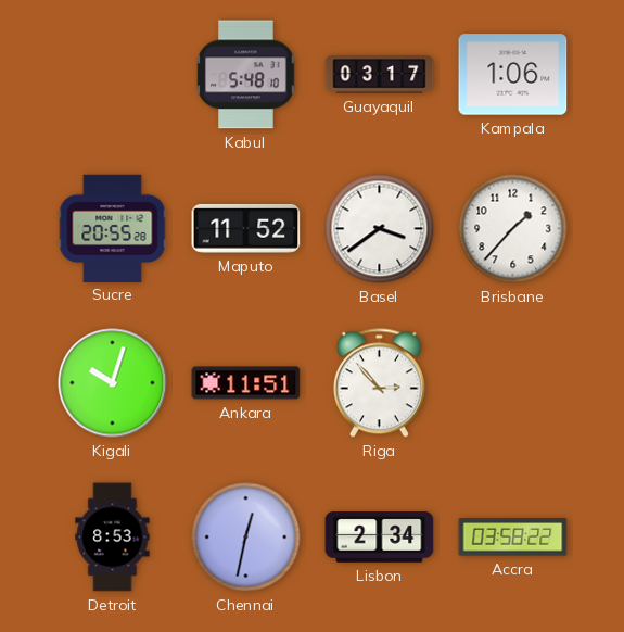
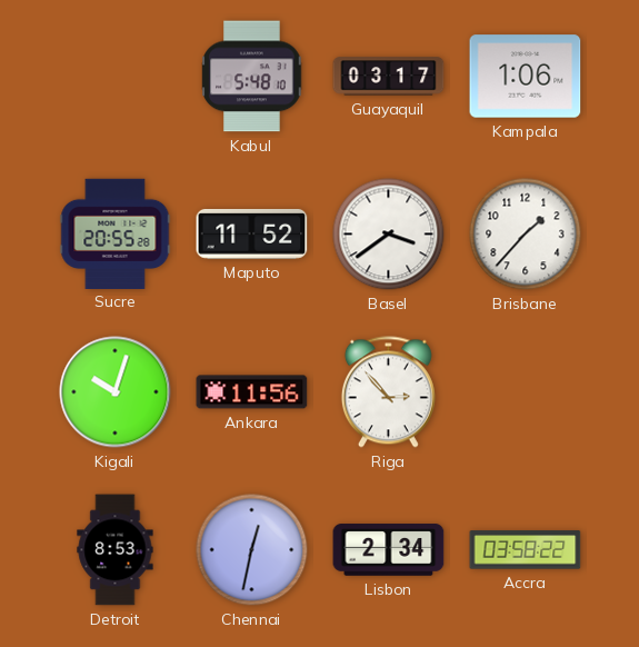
Ankara: 11:51 -> 11:56
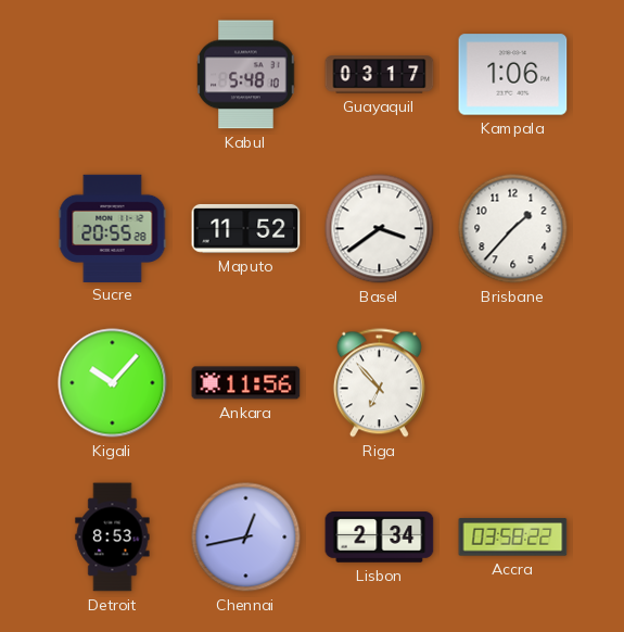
Kigali: 10:03 -> 10:07
Riga: 2:53 -> 6:53
Chennai: 12:32 -> 12:43
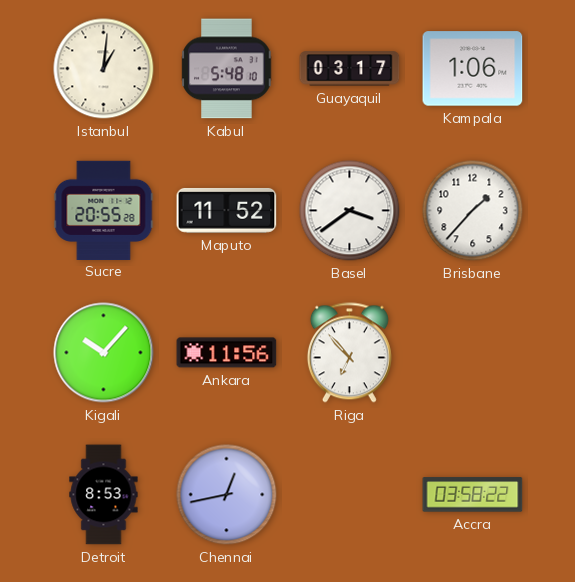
Istanbul: none -> 1:01
Lisbon: 2:34 -> none
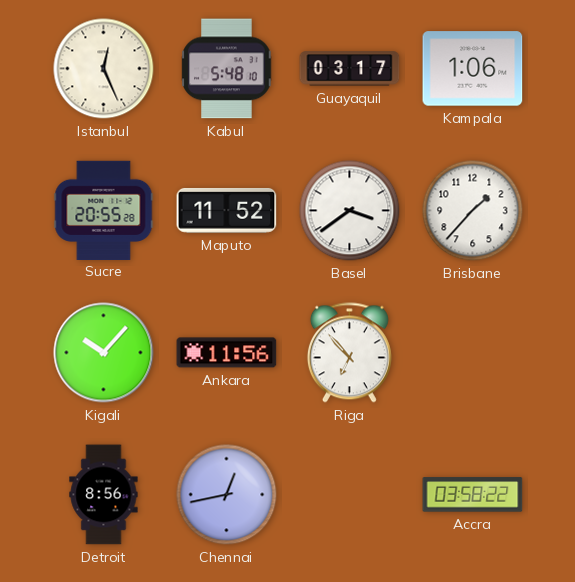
Istanbul: 1:01 -> 12:26
Detroit: 8:53 -> 8:56
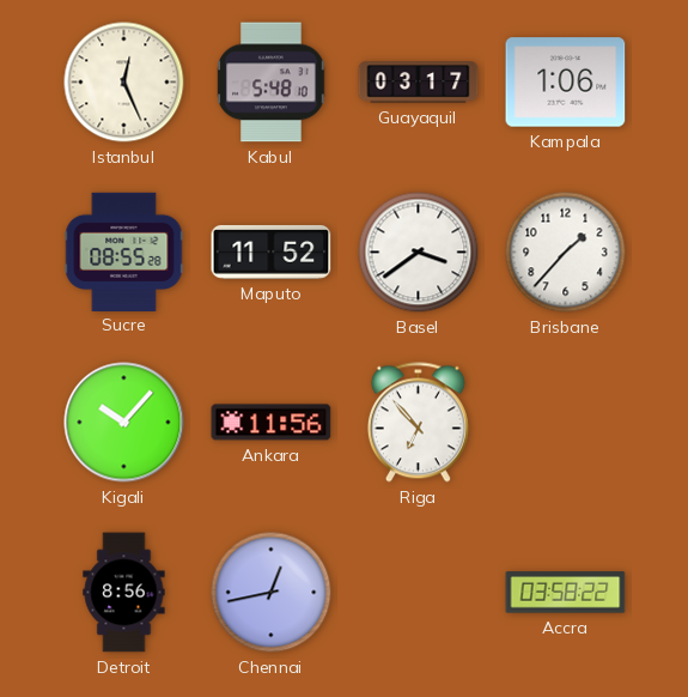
Sucre: 20:55 -> 08:55
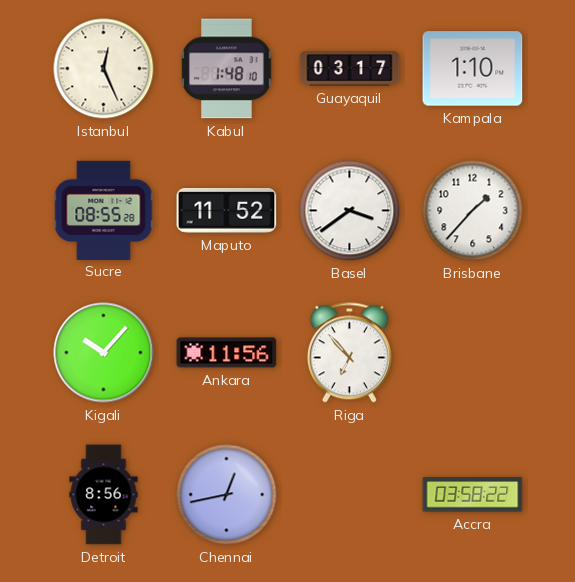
Kabul: 5:48 -> 1:48
Kampala: 1:06 -> 1:10
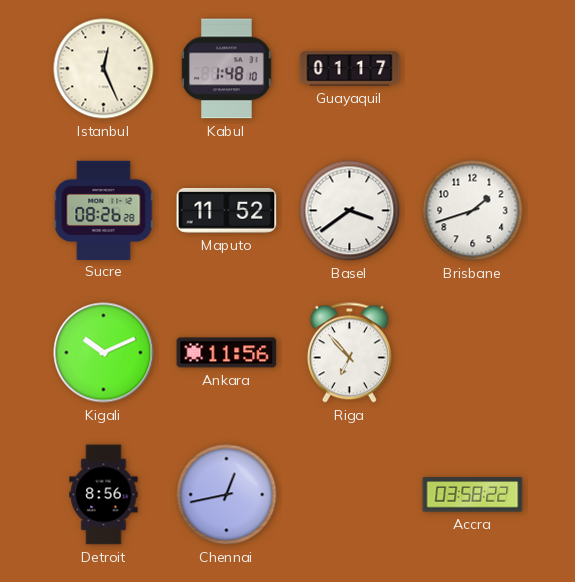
Guayaquil: 03:17 -> 01:17
Kampala: 1:10 -> none
Sucre: 08:55 -> 08:26
Brisbane: 1:37 -> 1:42
Kigali: 10:07 -> 10:11
